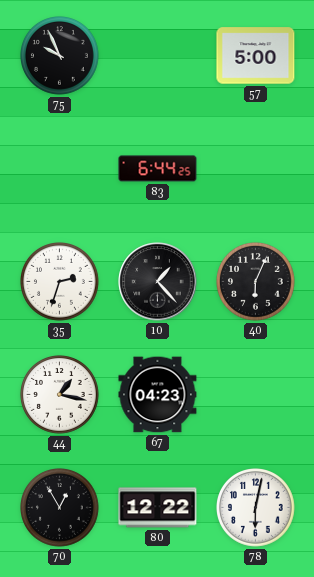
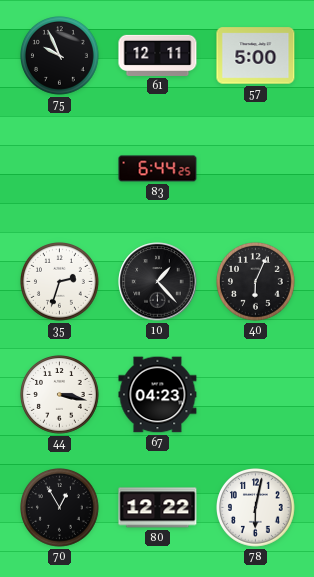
61: none -> 12:11
44: 1:17 -> 3:17
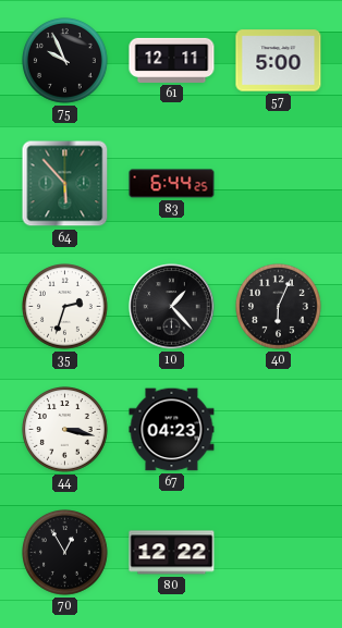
64: none -> 5:53
78: 6:02 -> none
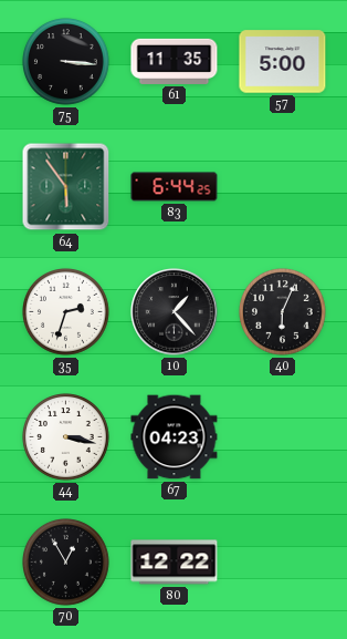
75: 9:56 -> 3:16
61: 12:11 -> 11:35
64: 5:53 -> 5:54
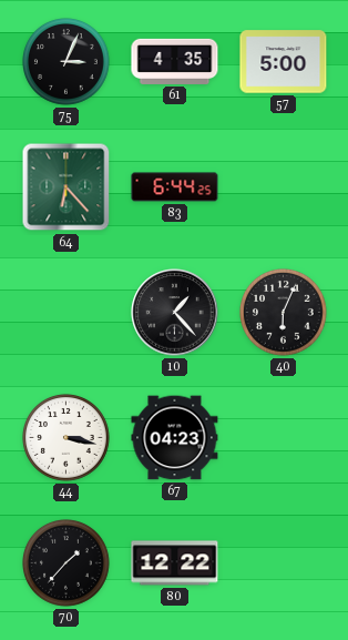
75: 3:16 -> 3:04
61: 11:35 -> 4:35
64: 5:54 -> 6:23
35: 2:33 -> none
70: 12:55 -> 1:37
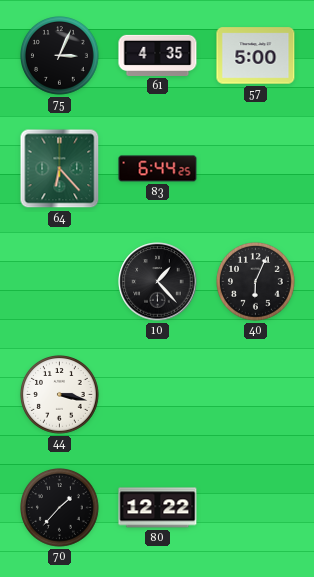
67: 04:23 -> none
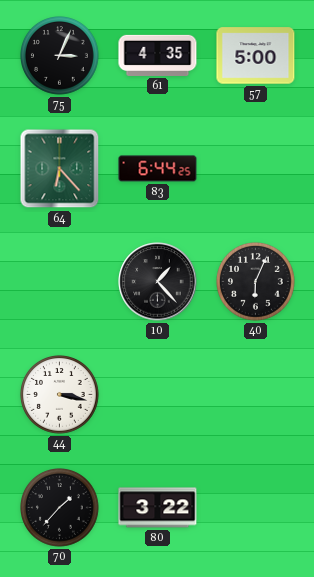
80: 12:22 -> 3:22
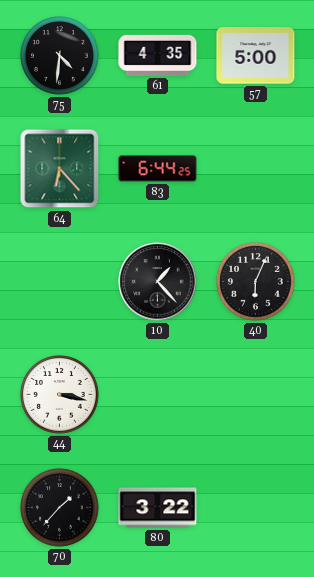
75: 3:04 -> 4:31
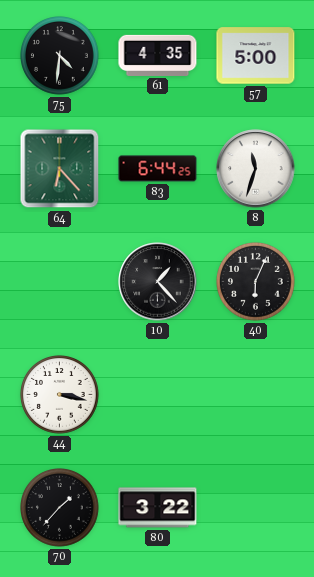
8: none -> 11:33
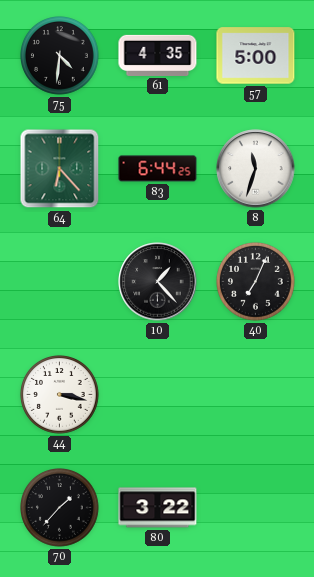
40: 6:04 -> 7:04
